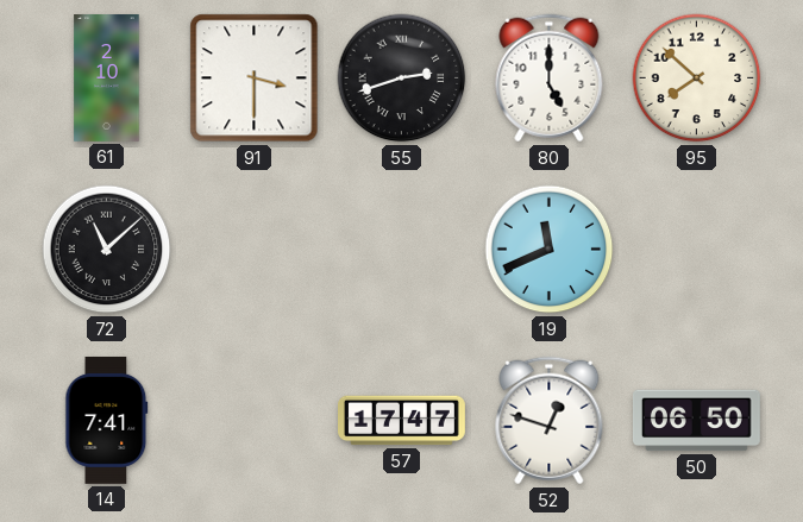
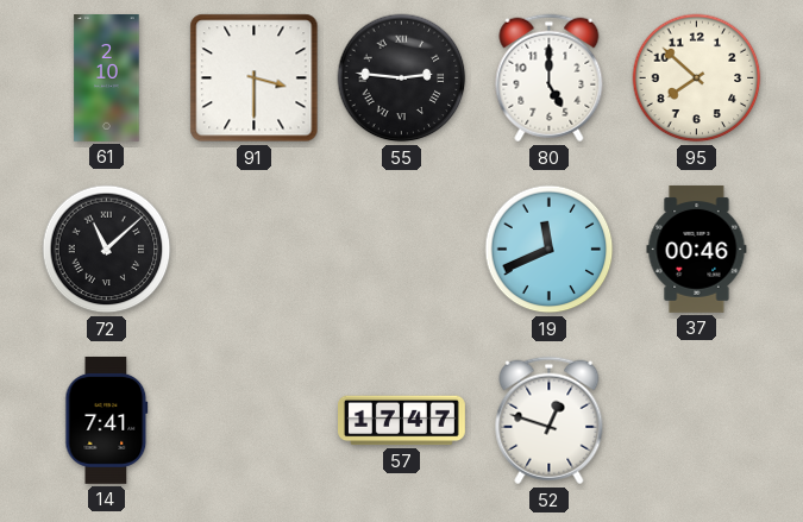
55: 2:42 -> 2:46
37: none -> 00:46
50: 06:50 -> none
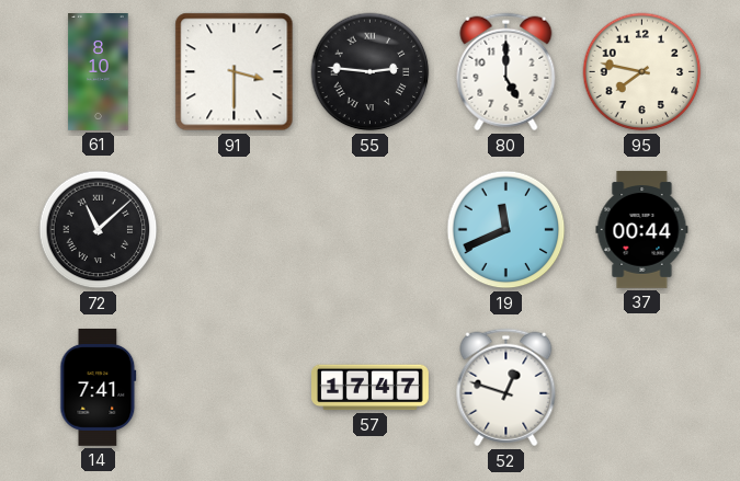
61: 2:10 -> 8:10
95: 7:52 -> 7:47
37: 00:46 -> 00:44
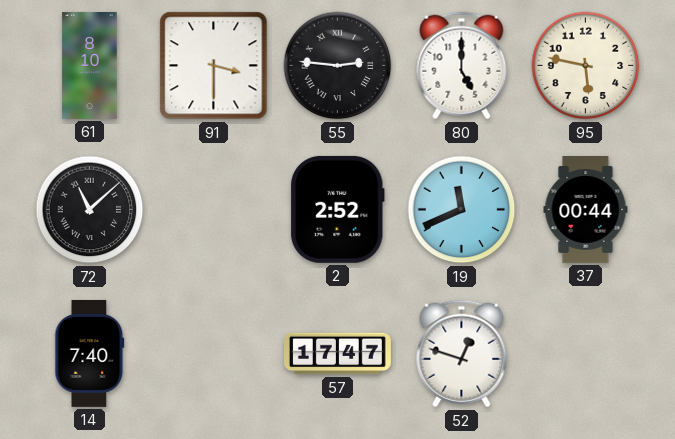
95: 7:47 -> 5:47
2: none -> 2:52
14: 7:41 -> 7:40
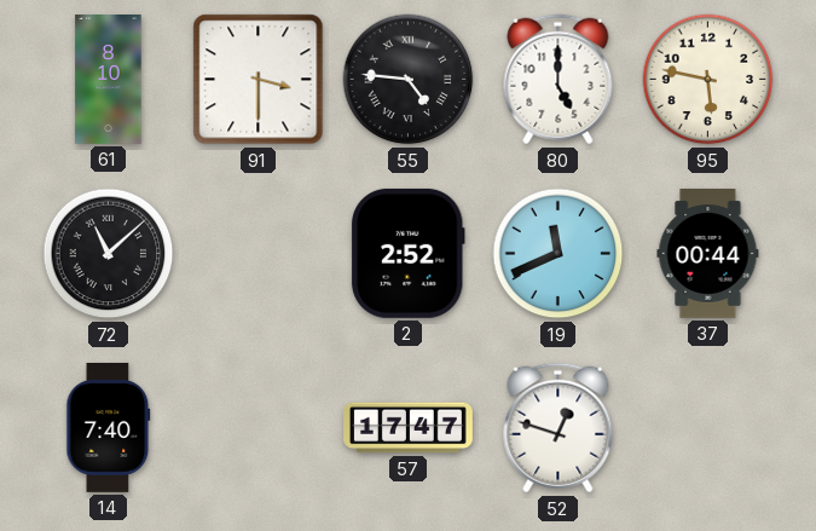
55: 2:46 -> 4:46
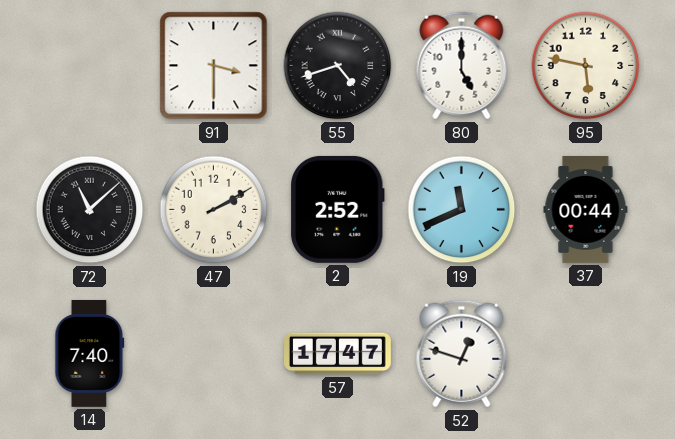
61: 8:10 -> none
55: 4:46 -> 4:42
47: none -> 2:10
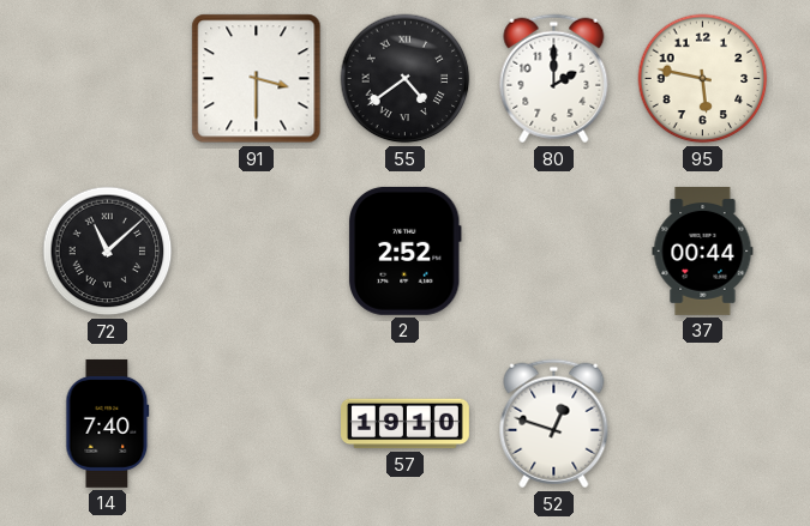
55: 4:42 -> 4:39
80: 5:00 -> 2:00
47: 2:10 -> none
19: 11:41 -> none
57: 17:47 -> 19:10
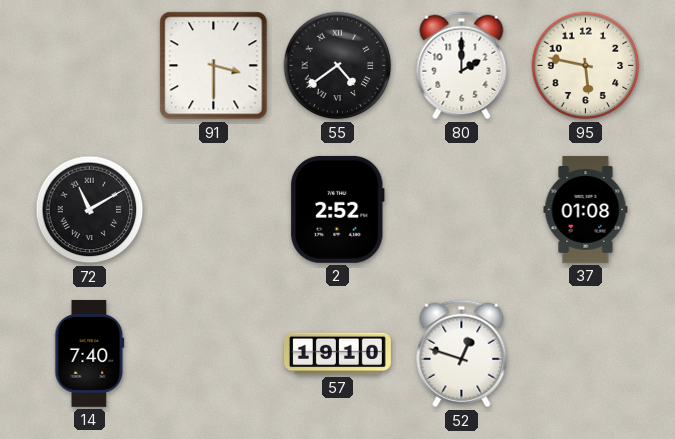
72: 11:08 -> 11:10
37: 00:44 -> 01:08
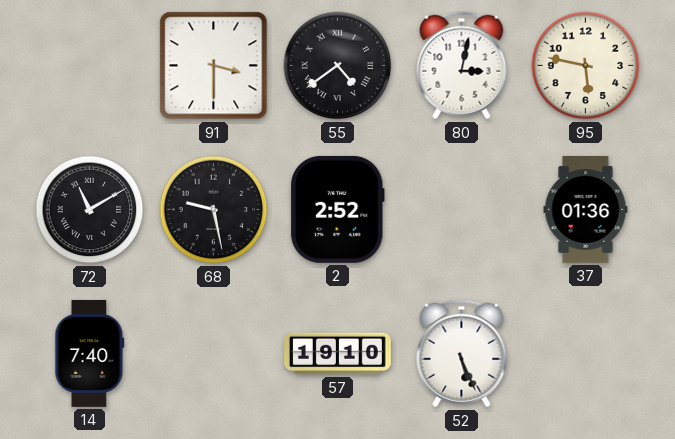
80: 2:00 -> 3:02
68: none -> 9:28
37: 01:08 -> 01:36
52: 12:48 -> 5:26
